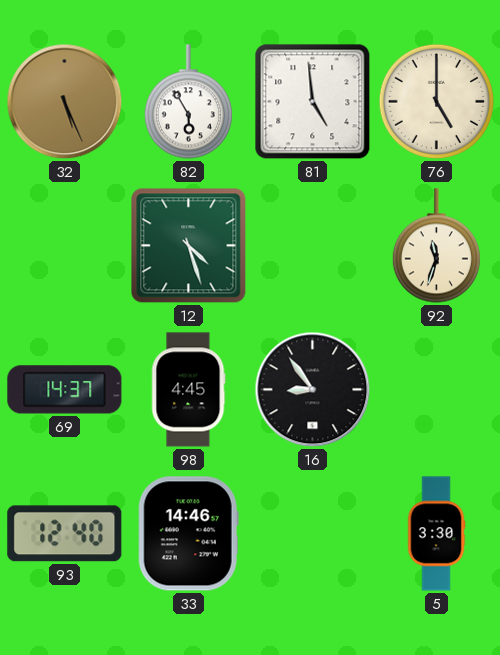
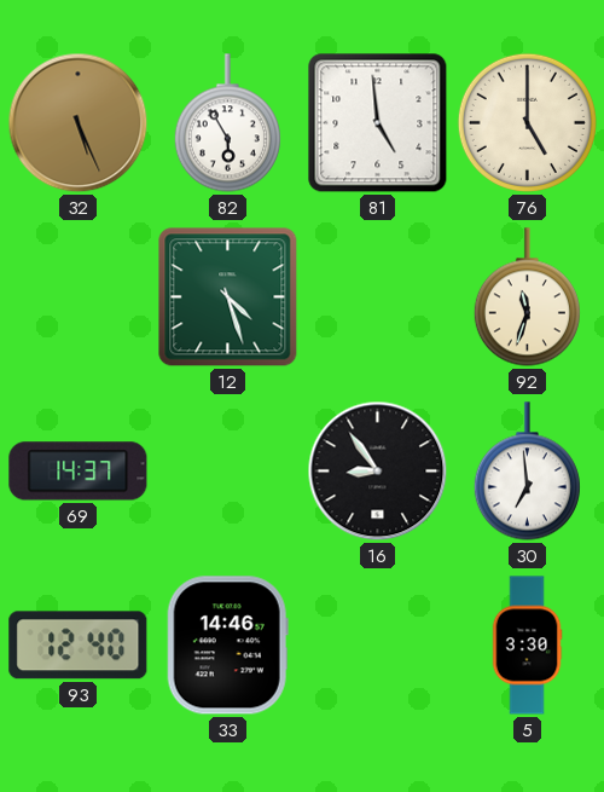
98: 4:45 -> none
30: none -> 6:59
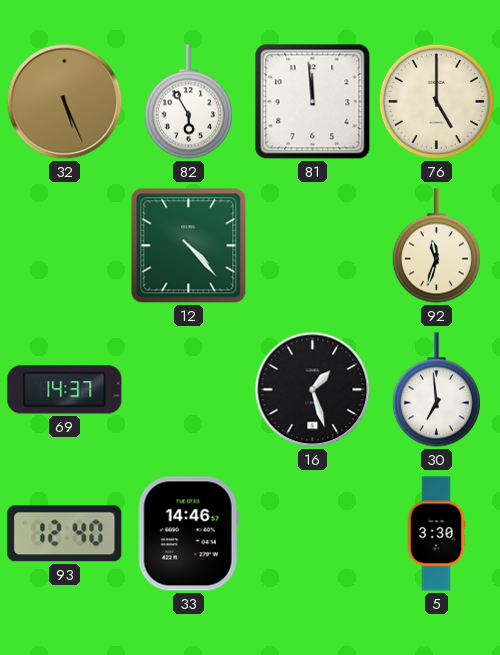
81: 4:59 -> 11:59
12: 4:27 -> 4:23
16: 8:54 -> 1:27
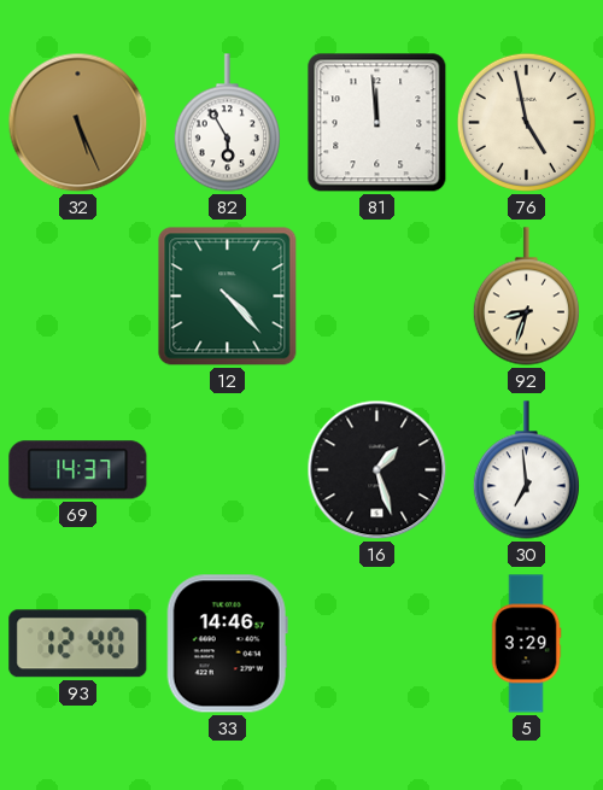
76: 5:00 -> 4:58
92: 11:33 -> 8:33
5: 3:30 -> 3:29
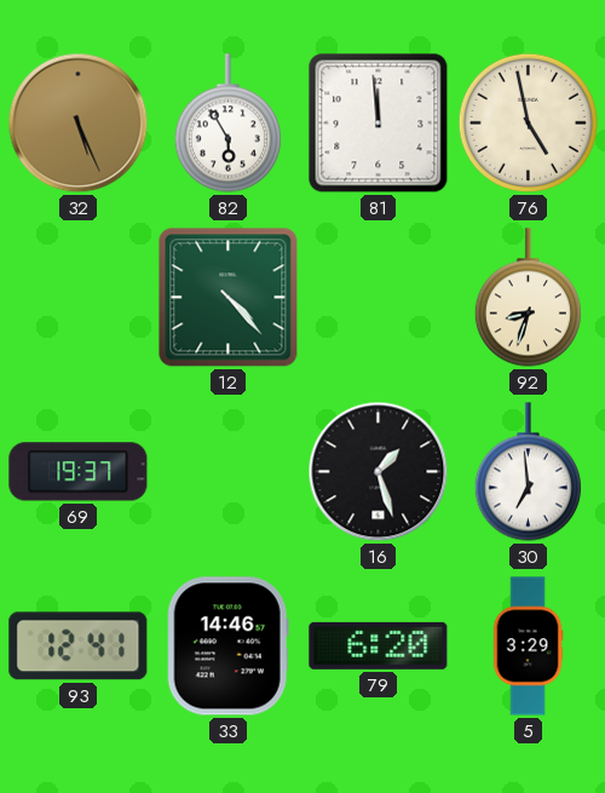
69: 14:37 -> 19:37
93: 12:40 -> 12:41
79: none -> 6:20
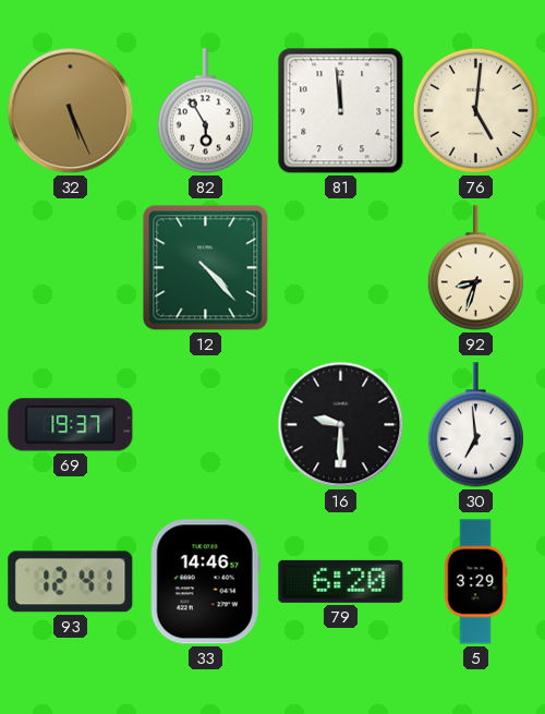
76: 4:58 -> 5:01
16: 1:27 -> 9:30
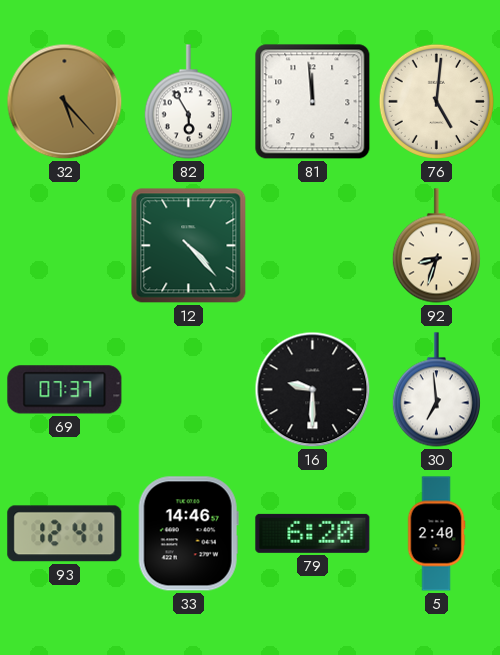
32: 5:26 -> 5:23
69: 19:37 -> 07:37
5: 3:29 -> 2:40
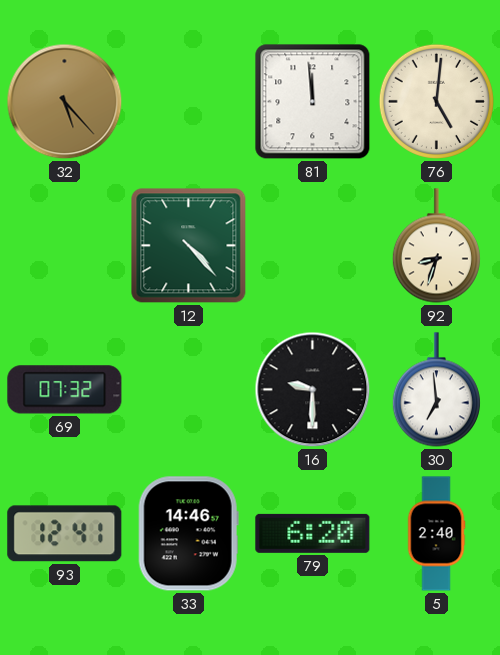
82: 5:55 -> none
69: 07:37 -> 07:32
